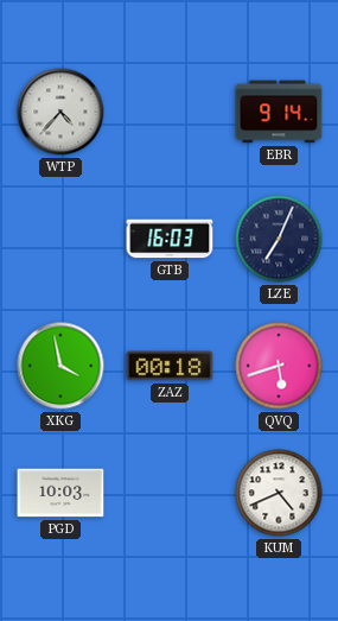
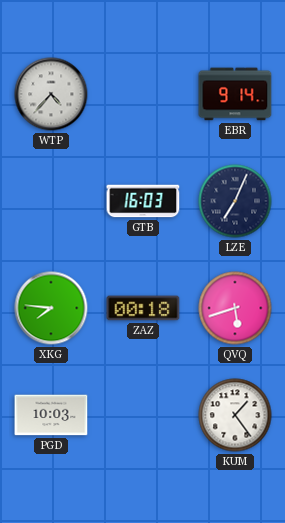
XKG: 3:58 -> 7:46
KUM: 4:41 -> 1:24
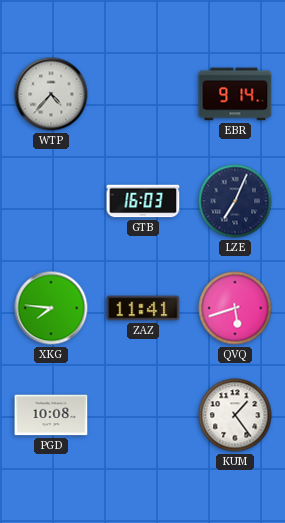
ZAZ: 00:18 -> 11:41
PGD: 10:03 -> 10:08
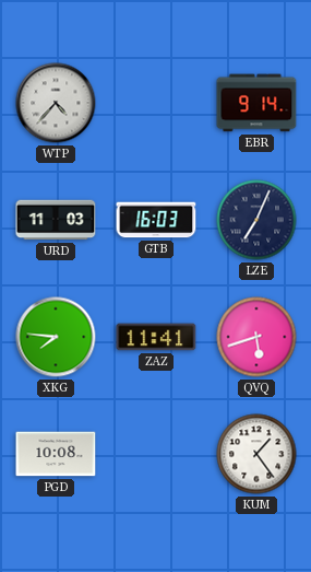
URD: none -> 11:03
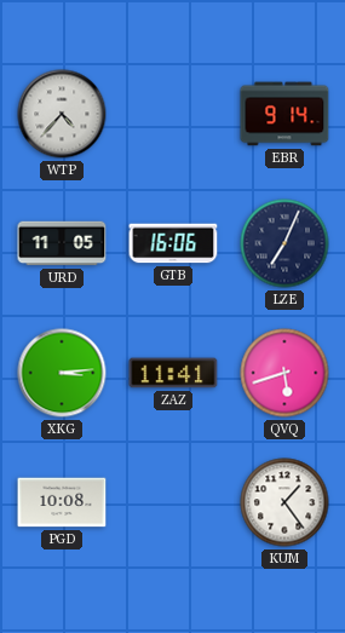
URD: 11:03 -> 11:05
GTB: 16:03 -> 16:06
XKG: 7:46 -> 3:14
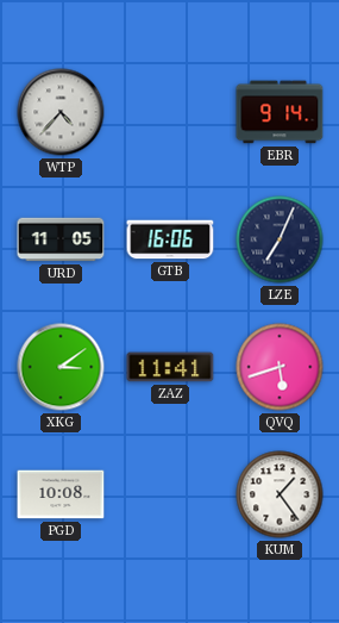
XKG: 3:14 -> 3:09
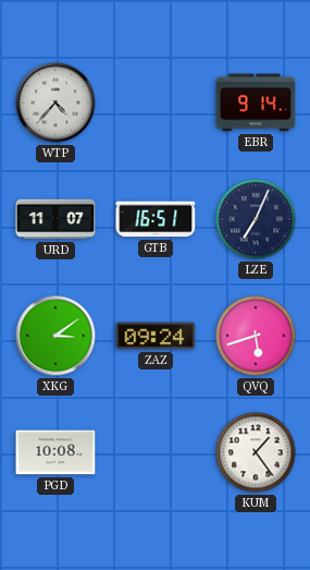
URD: 11:05 -> 11:07
GTB: 16:06 -> 16:51
ZAZ: 11:41 -> 09:24
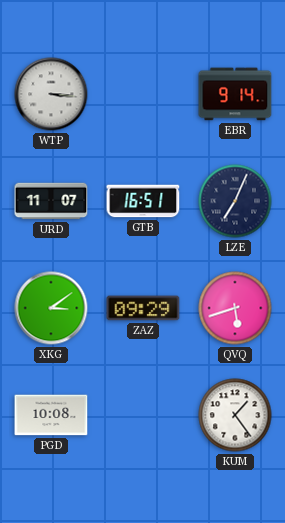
WTP: 4:37 -> 3:16
ZAZ: 09:24 -> 09:29
